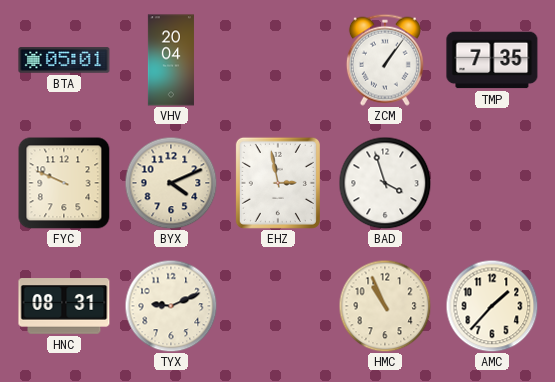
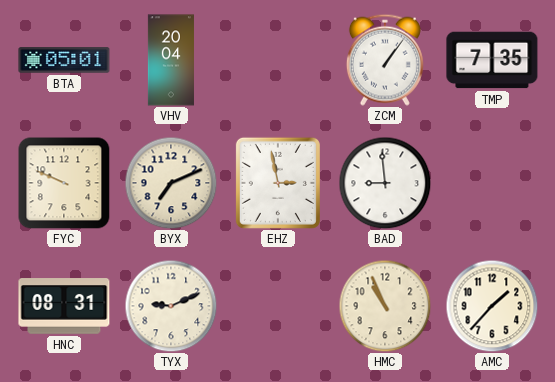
BYX: 4:11 -> 7:11
BAD: 3:57 -> 8:59
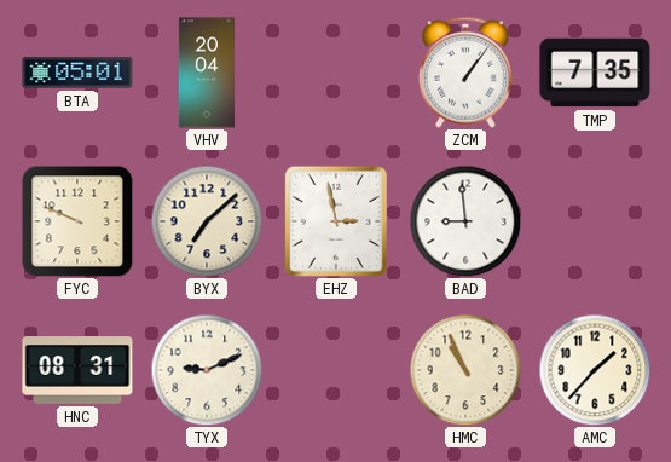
BYX: 7:11 -> 7:08
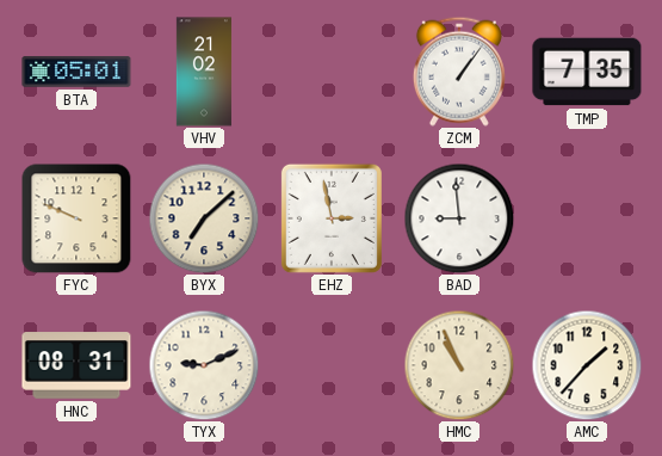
VHV: 20:04 -> 21:02
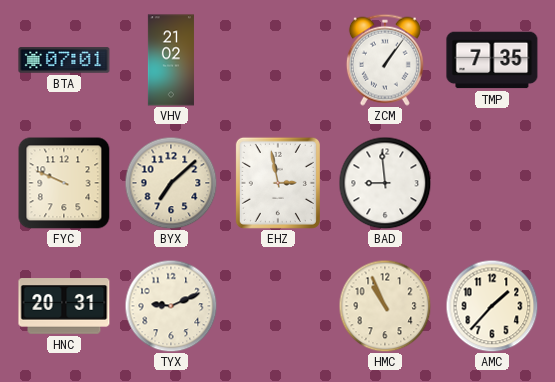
BTA: 05:01 -> 07:01
HNC: 08:31 -> 20:31
